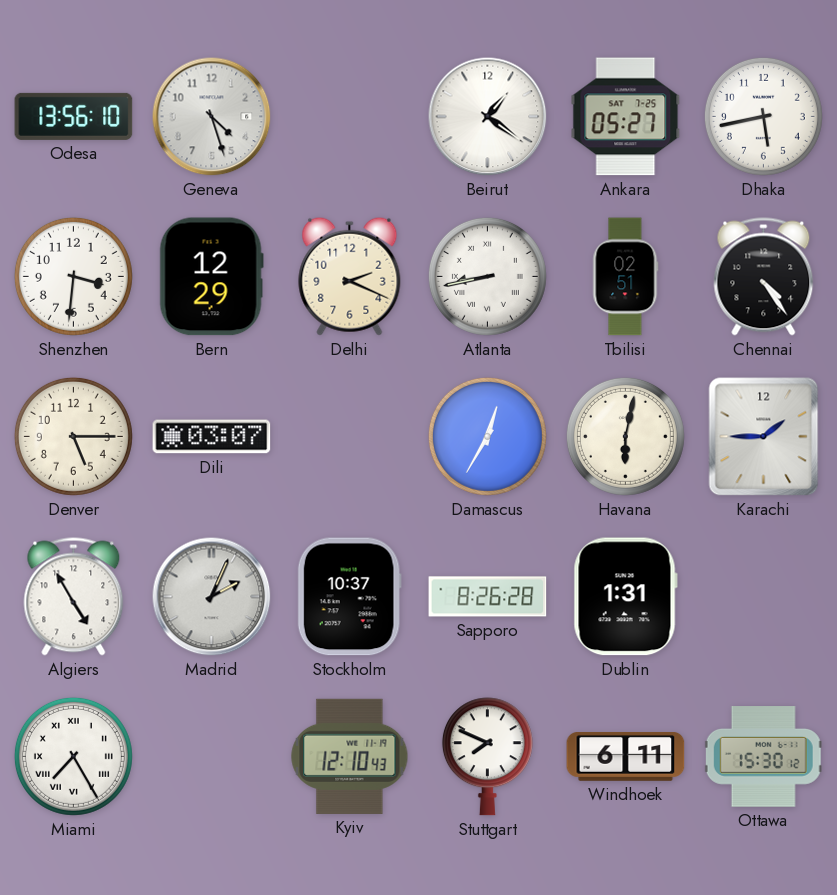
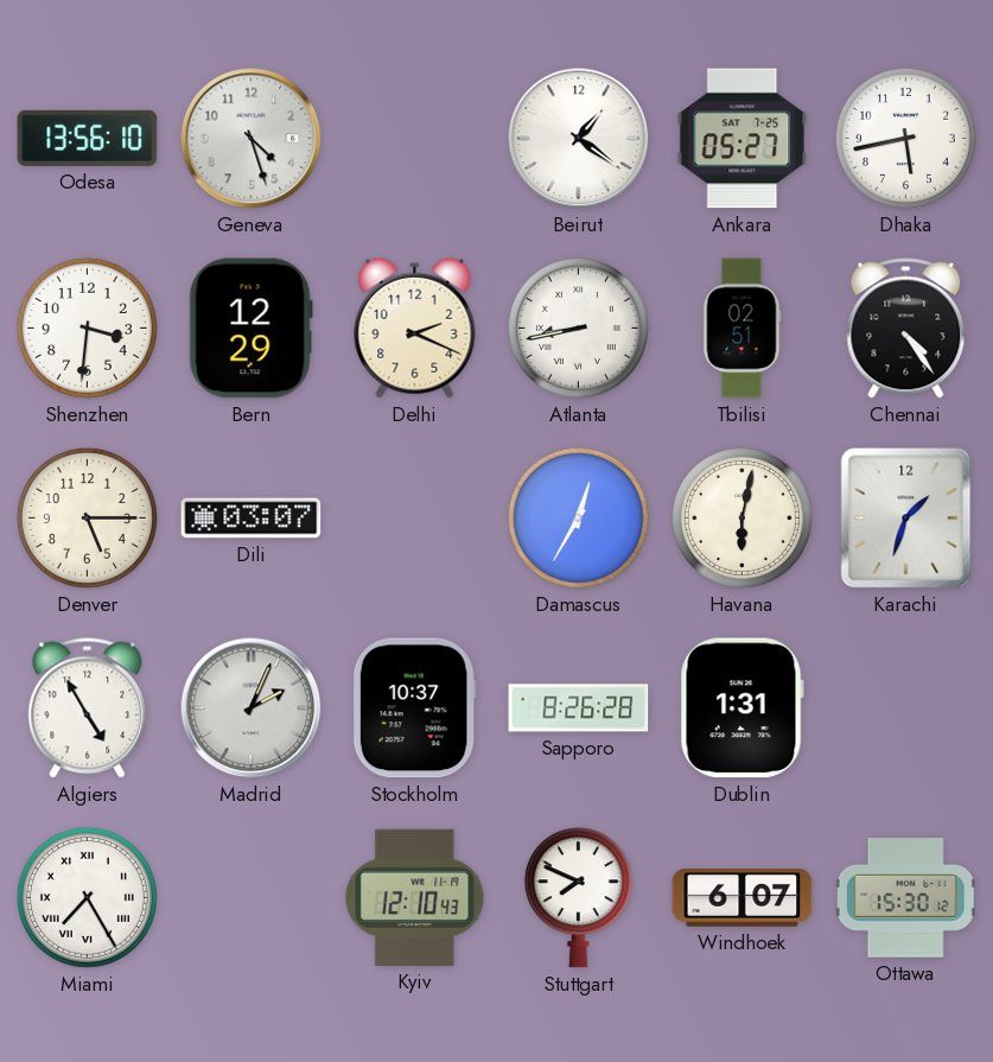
Karachi: 1:45 -> 1:33
Windhoek: 6:11 -> 6:07
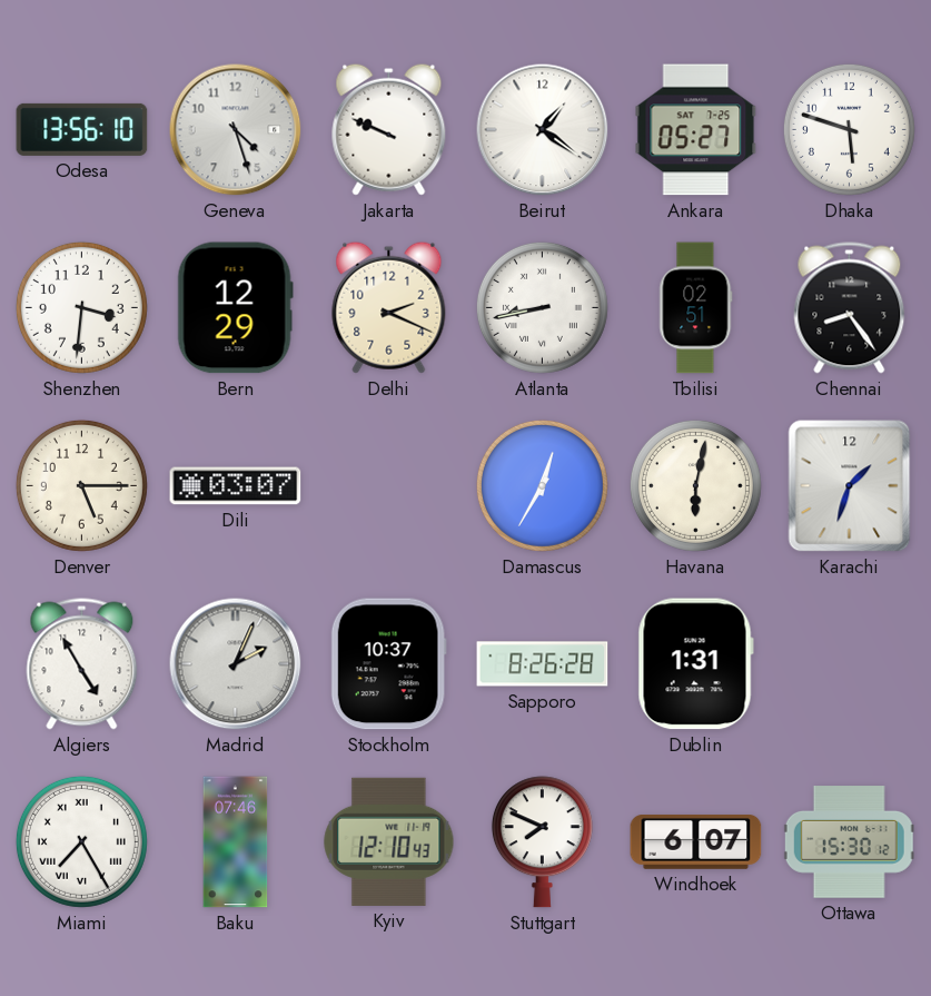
Jakarta: none -> 9:49
Dhaka: 5:43 -> 5:48
Chennai: 4:24 -> 8:24
Baku: none -> 07:46
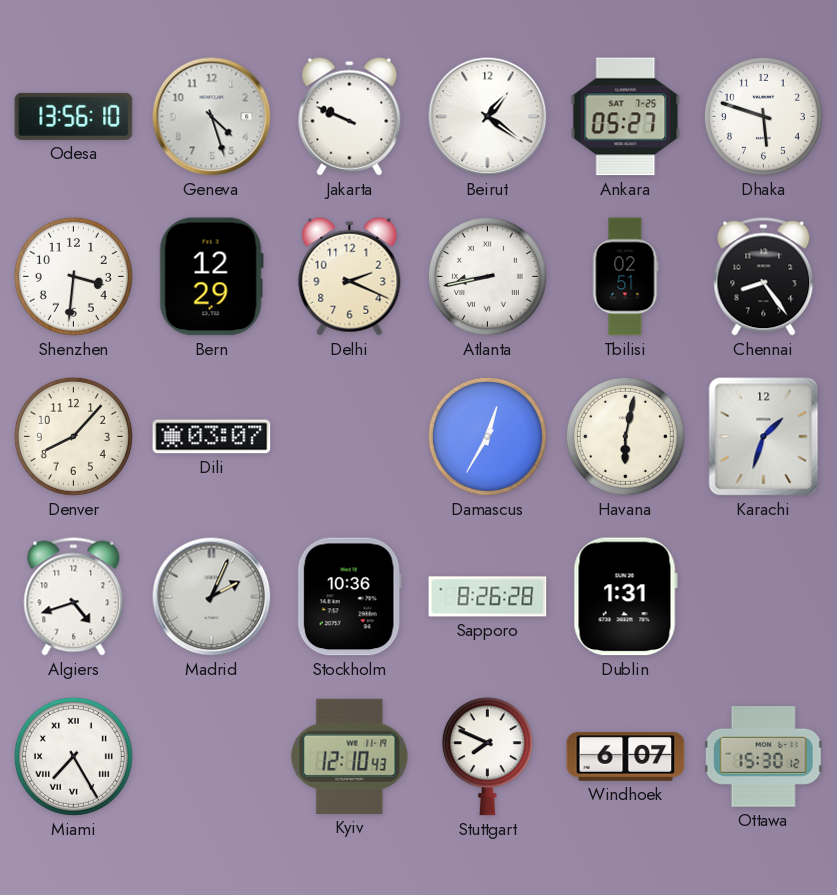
Denver: 5:15 -> 8:07
Algiers: 4:55 -> 4:42
Stockholm: 10:37 -> 10:36
Baku: 07:46 -> none
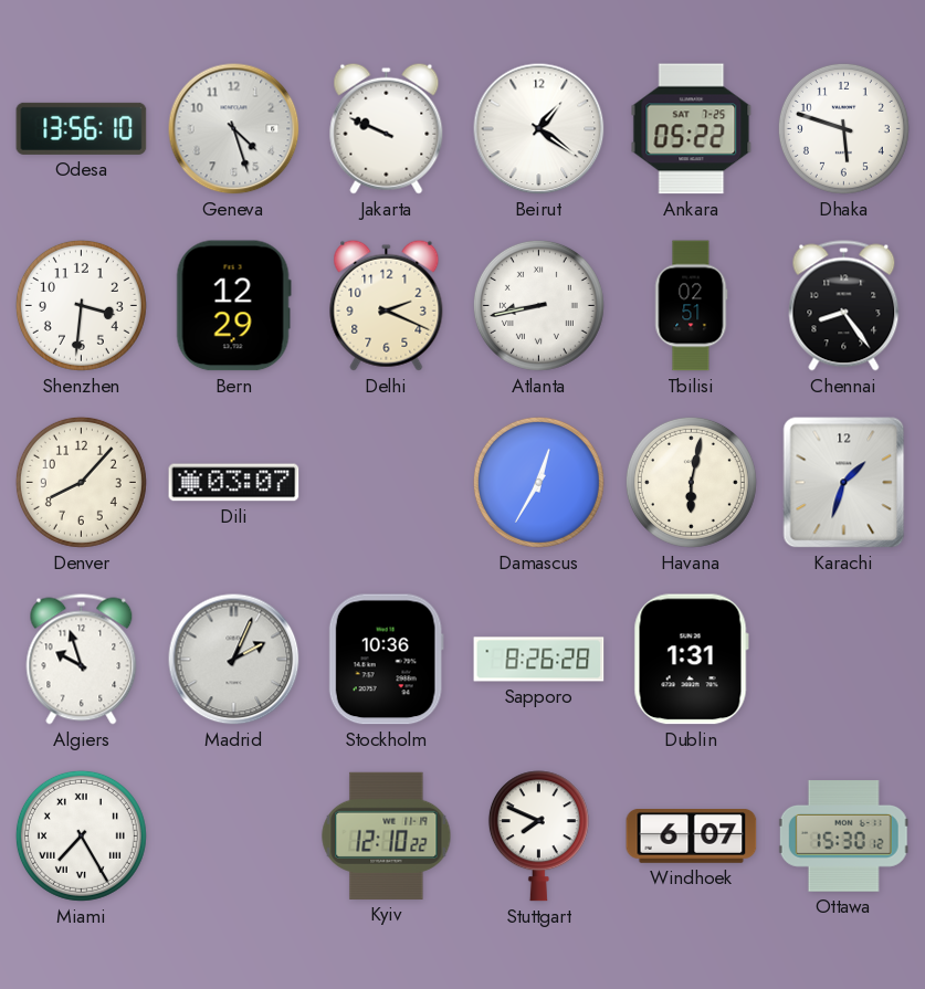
Ankara: 05:27 -> 05:22
Algiers: 4:42 -> 9:57
Kyiv: 12:10:43 -> 12:10:22
